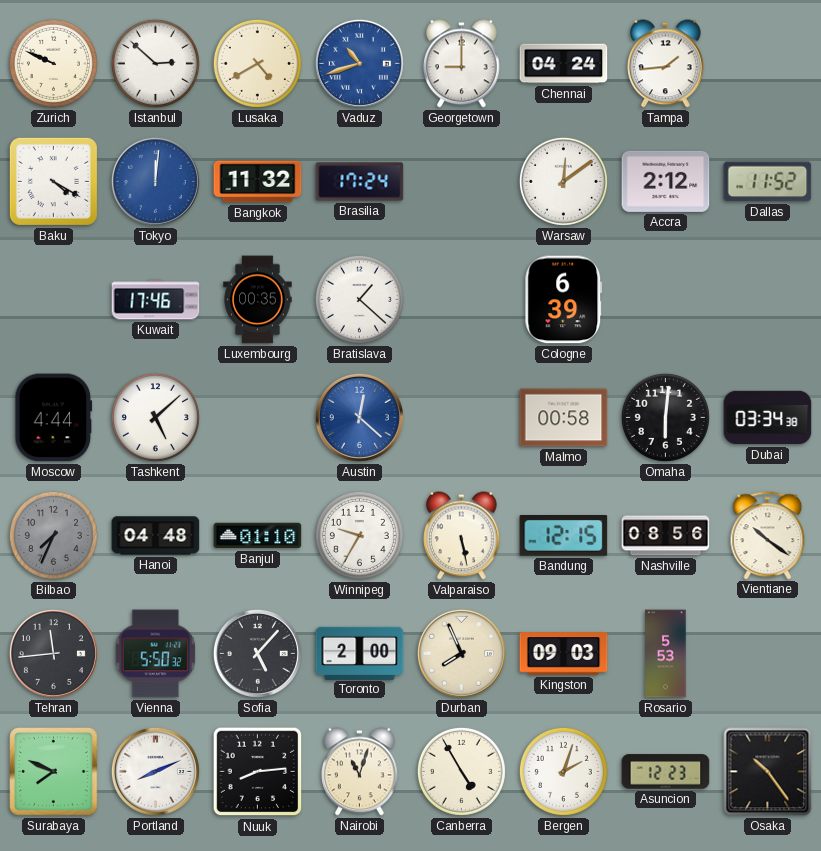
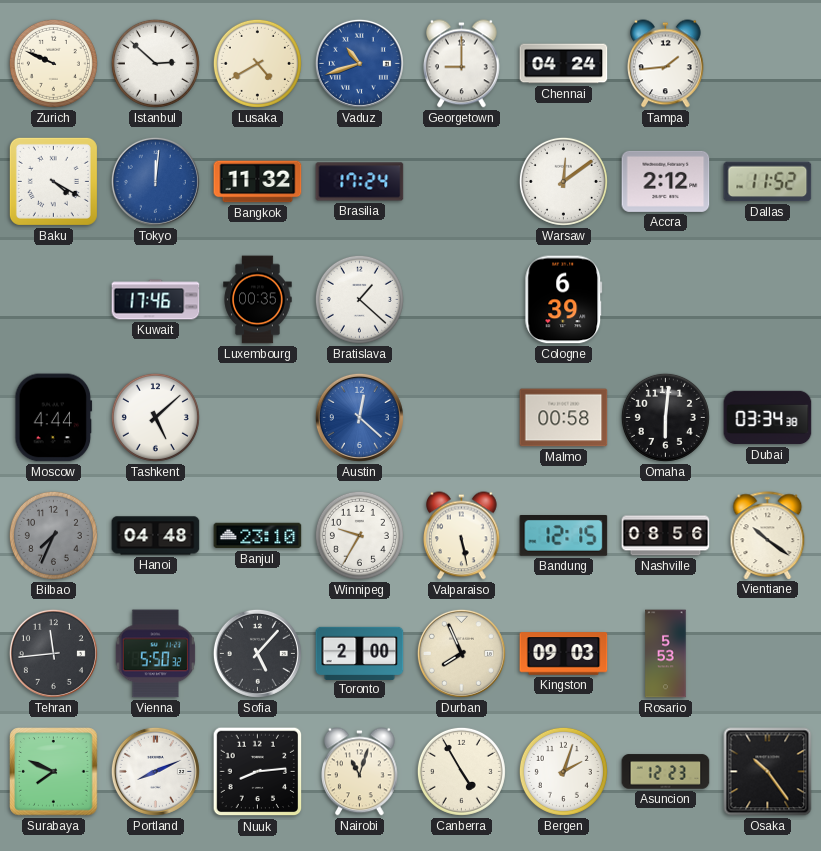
Banjul: 01:10 -> 23:10
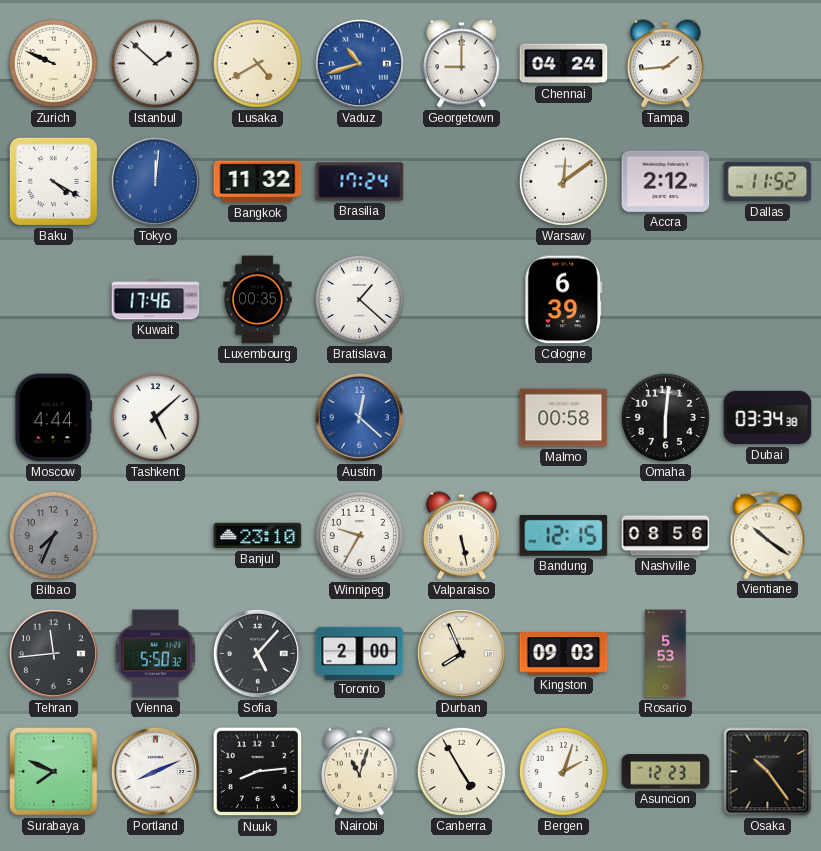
Istanbul: 2:52 -> 1:52
Hanoi: 04:48 -> none
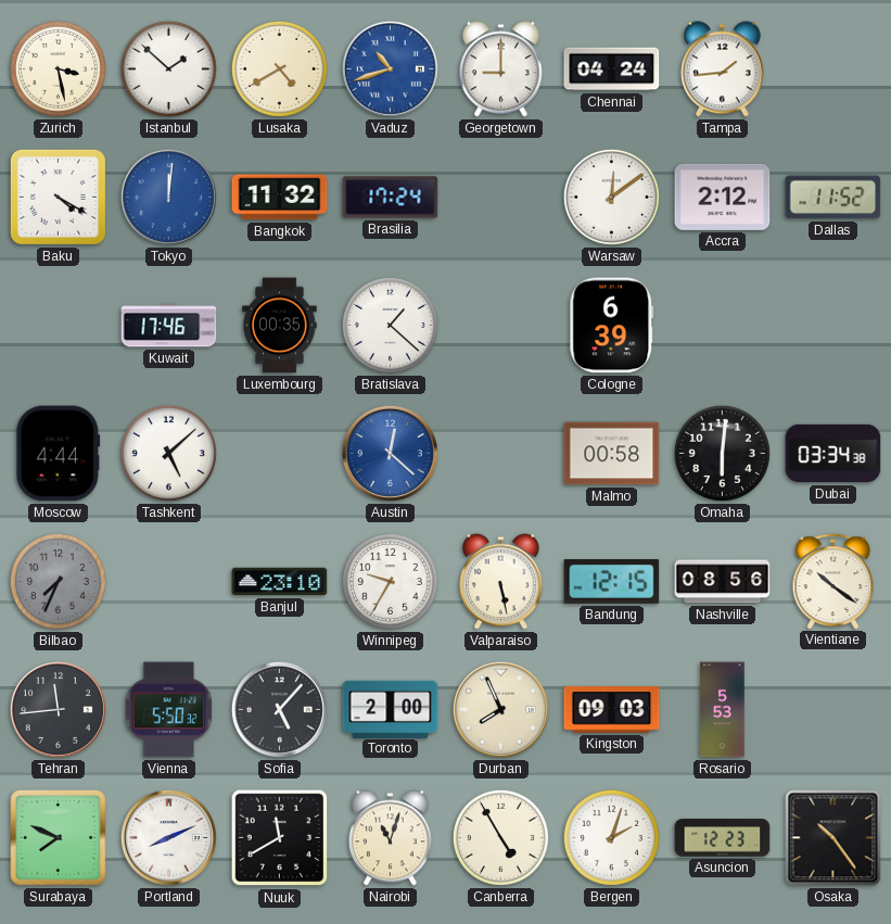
Zurich: 9:49 -> 3:28
Nuuk: 8:14 -> 11:40
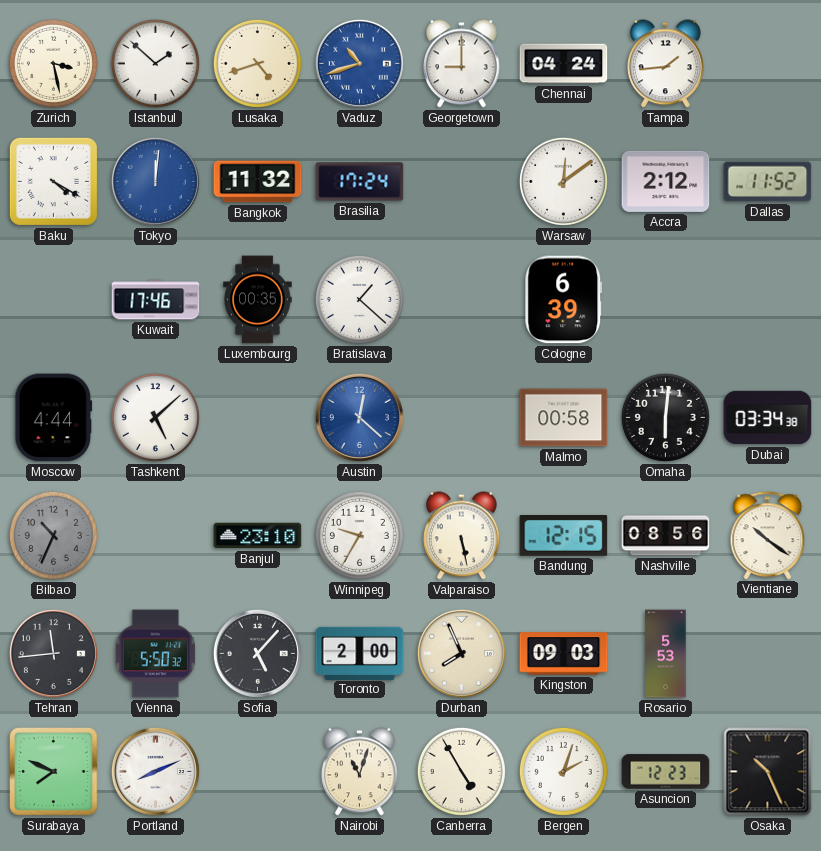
Lusaka: 4:40 -> 4:42
Bilbao: 7:34 -> 10:34
Nuuk: 11:40 -> none
Osaka: 10:24 -> 10:26
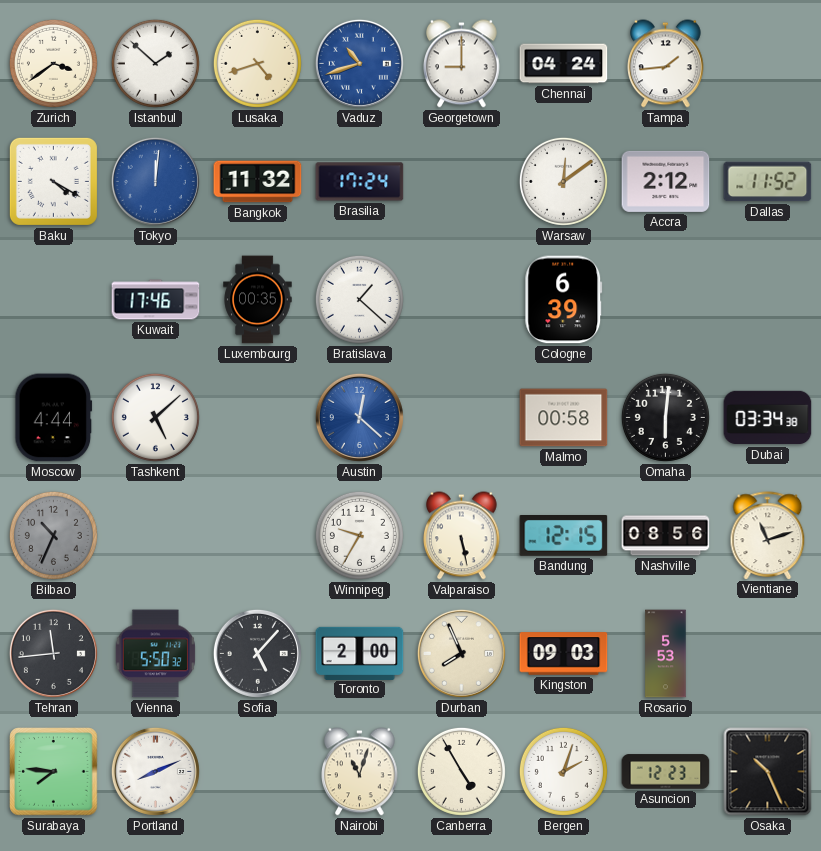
Zurich: 3:28 -> 3:39
Banjul: 23:10 -> none
Vientiane: 10:21 -> 11:12
Surabaya: 7:49 -> 7:46
